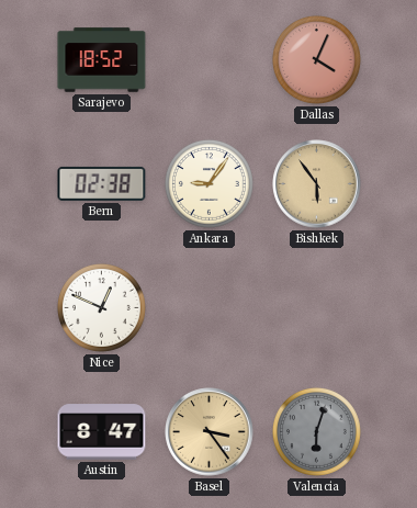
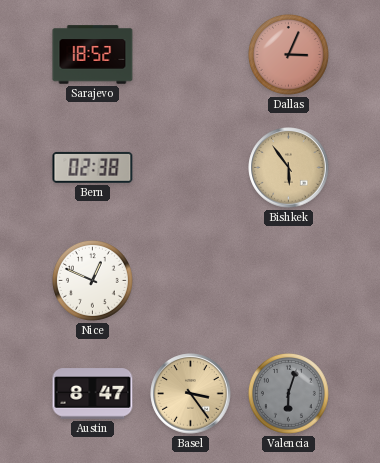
Dallas: 4:04 -> 3:04
Ankara: 9:06 -> none
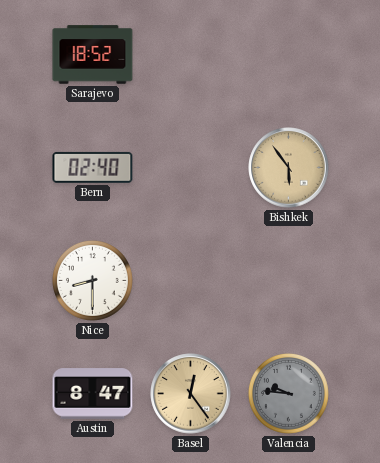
Dallas: 3:04 -> none
Bern: 02:38 -> 02:40
Nice: 12:49 -> 8:30
Basel: 3:24 -> 12:24
Valencia: 6:03 -> 9:46
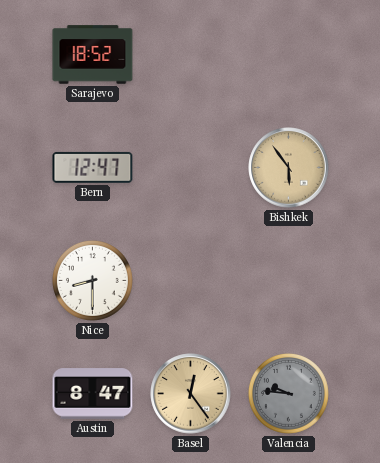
Bern: 02:40 -> 12:47
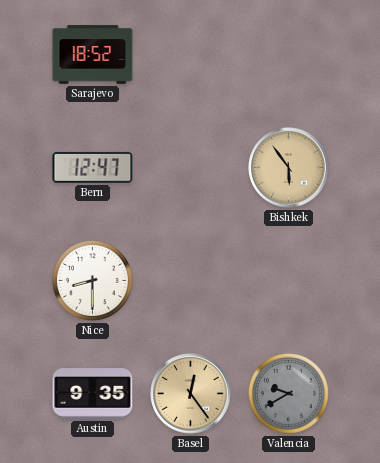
Austin: 8:47 -> 9:35
Valencia: 9:46 -> 9:40
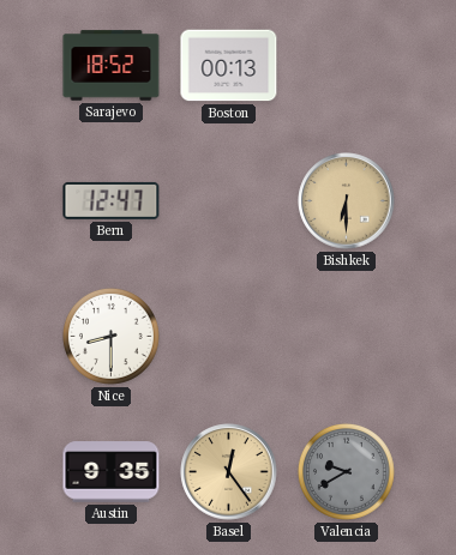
Boston: none -> 00:13
Bishkek: 5:54 -> 6:30
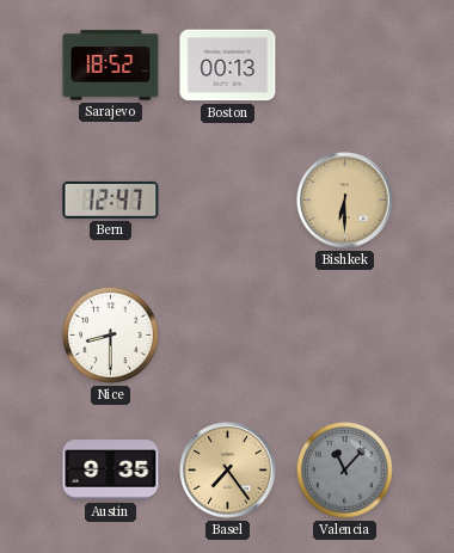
Basel: 12:24 -> 7:24
Valencia: 9:40 -> 11:07
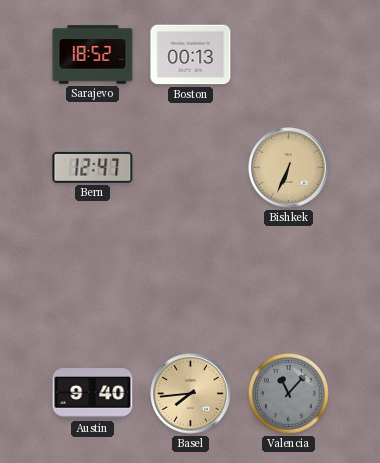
Bishkek: 6:30 -> 6:34
Nice: 8:30 -> none
Austin: 9:35 -> 9:40
Basel: 7:24 -> 7:44
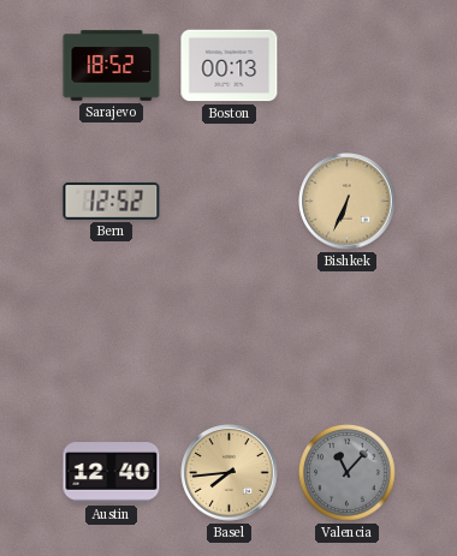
Bern: 12:47 -> 12:52
Austin: 9:40 -> 12:40
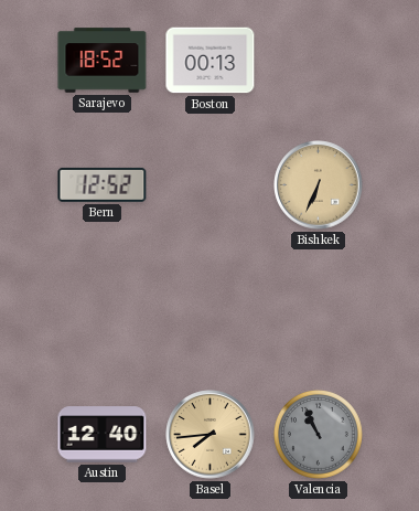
Valencia: 11:07 -> 10:56
